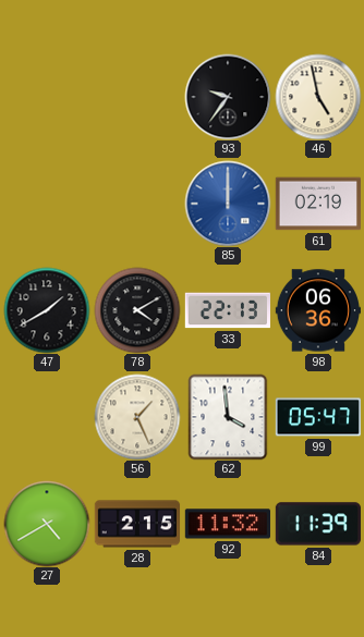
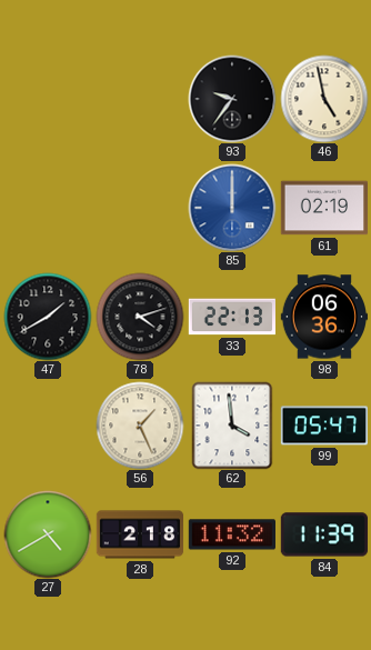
78: 4:10 -> 4:12
28: 2:15 -> 2:18
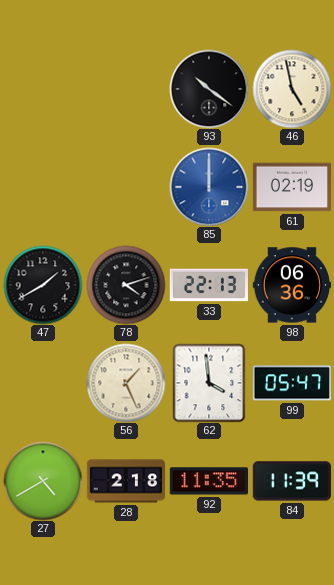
93: 9:36 -> 10:21
92: 11:32 -> 11:35
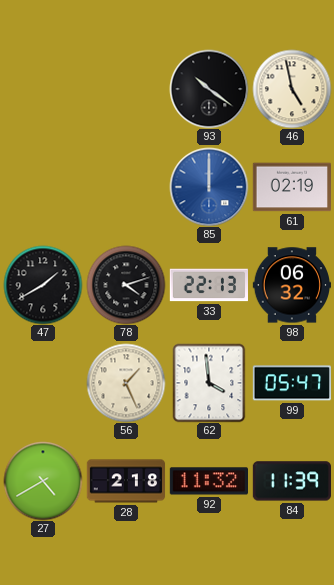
98: 06:36 -> 06:32
92: 11:35 -> 11:32
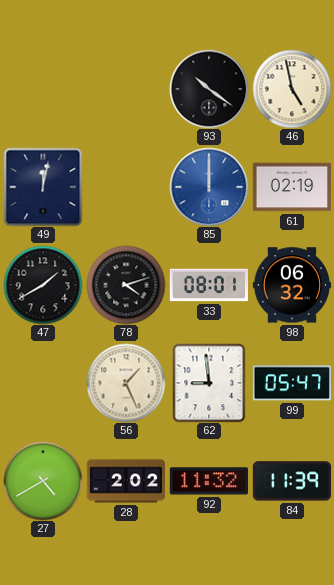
49: none -> 12:02
33: 22:13 -> 08:01
62: 3:59 -> 8:59
28: 2:18 -> 2:02
